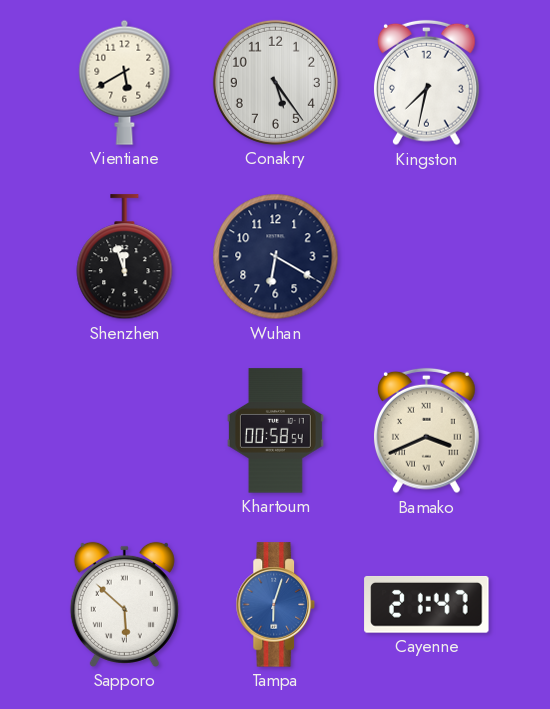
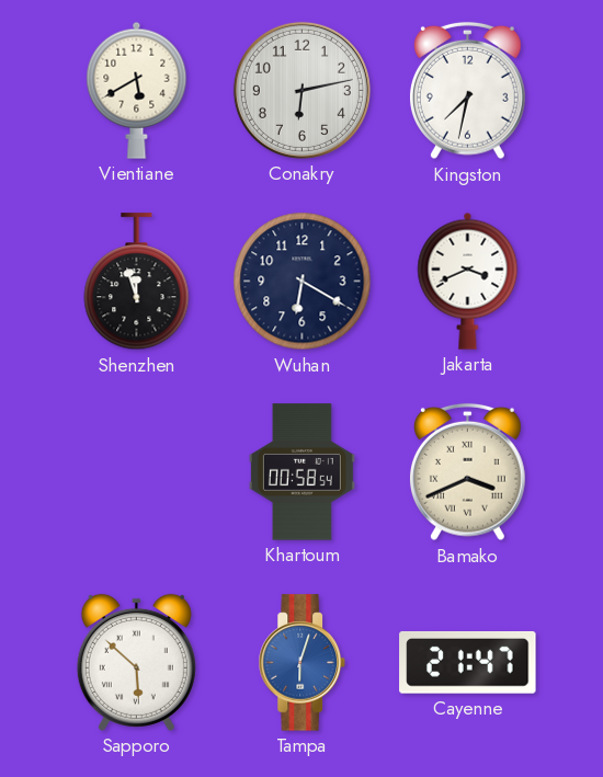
Conakry: 5:24 -> 6:13
Jakarta: none -> 3:41
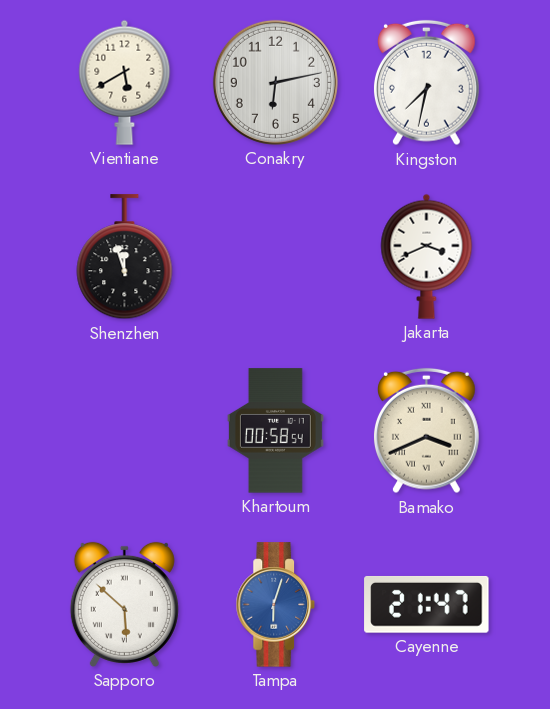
Wuhan: 6:20 -> none
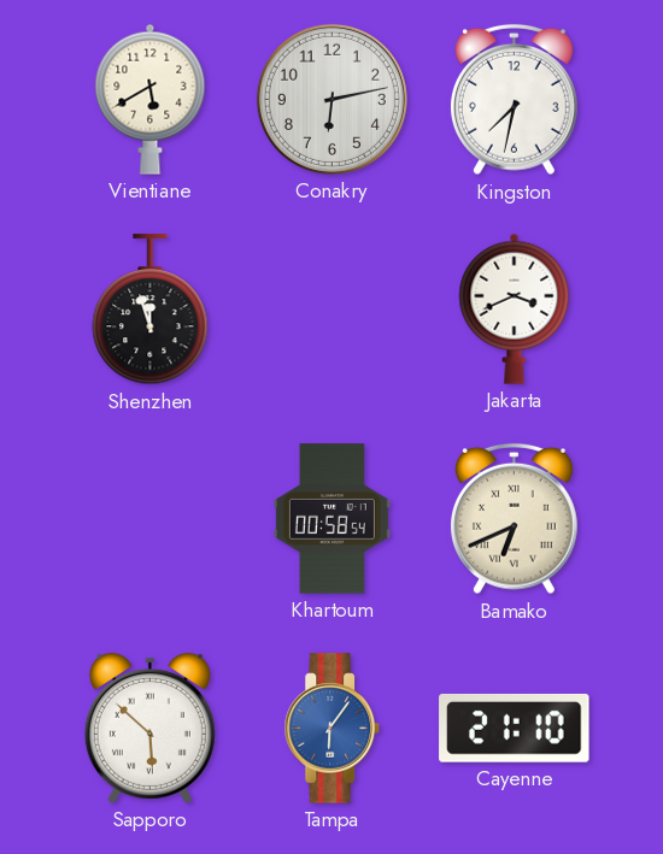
Bamako: 3:41 -> 6:41
Tampa: 6:03 -> 6:06
Cayenne: 21:47 -> 21:10
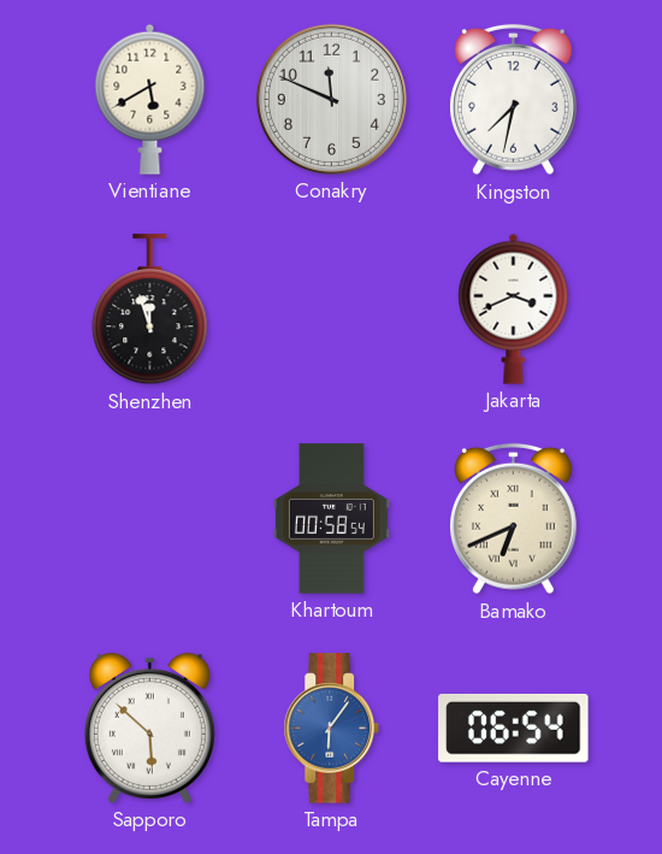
Conakry: 6:13 -> 11:49
Cayenne: 21:10 -> 06:54
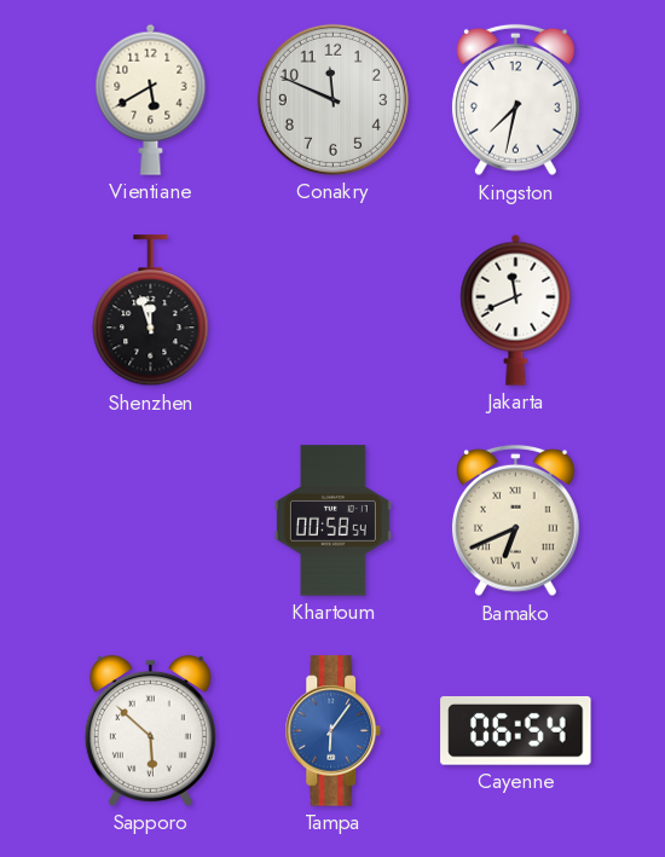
Jakarta: 3:41 -> 11:41
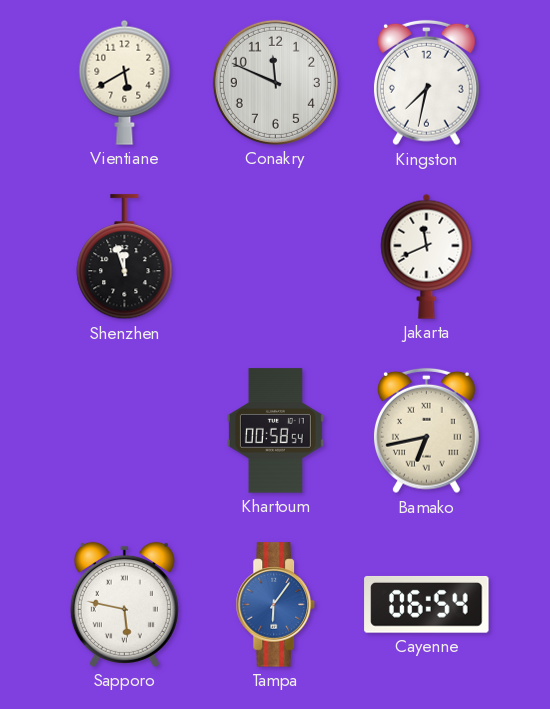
Bamako: 6:41 -> 6:43
Sapporo: 5:52 -> 5:47
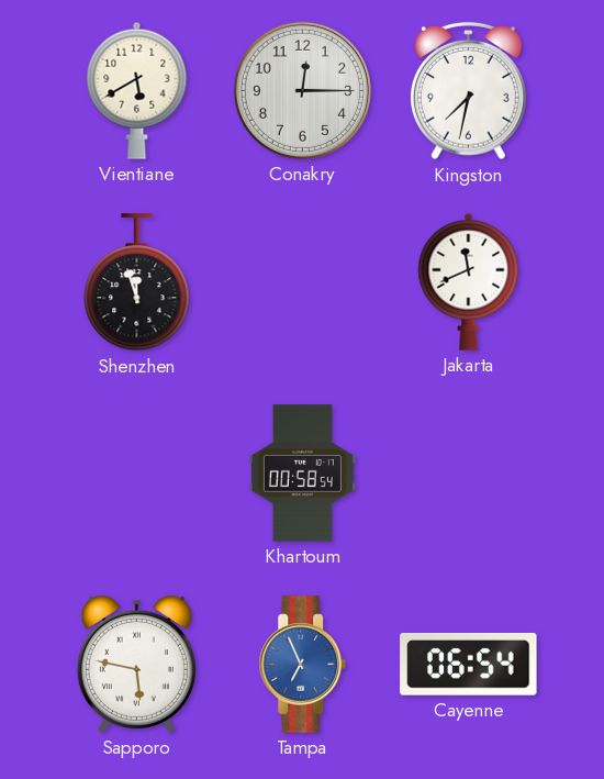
Conakry: 11:49 -> 12:15
Bamako: 6:43 -> none
Tampa: 6:06 -> 6:56
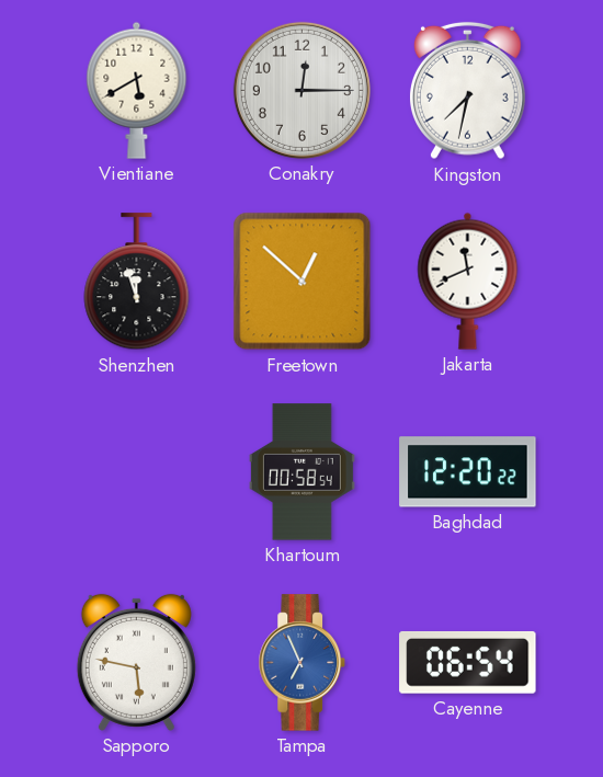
Freetown: none -> 12:52
Baghdad: none -> 12:20
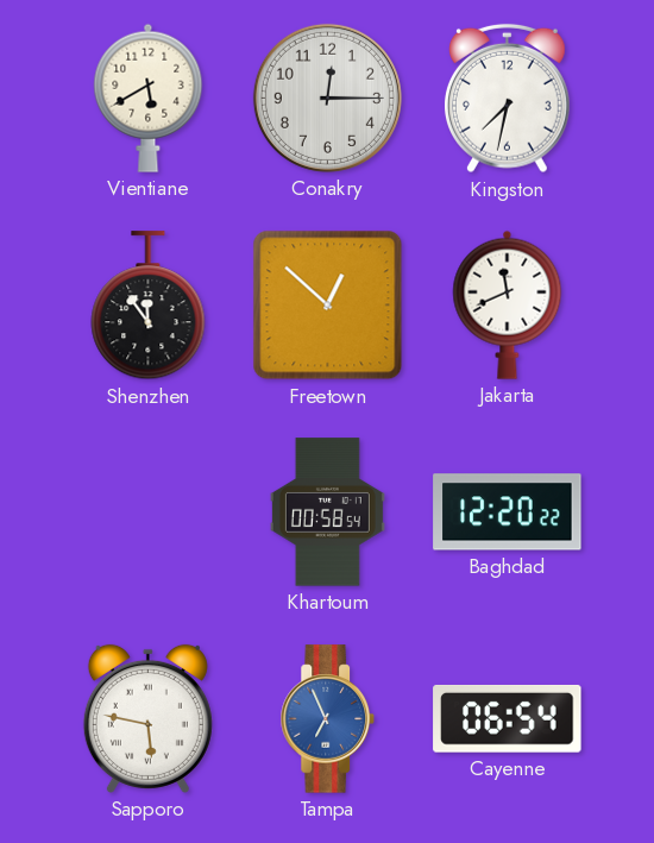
Shenzhen: 11:57 -> 11:54
